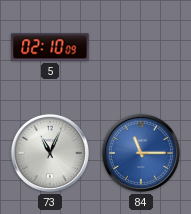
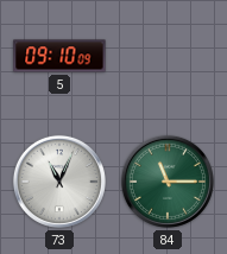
5: 02:10 -> 09:10
84 dial: blue -> green
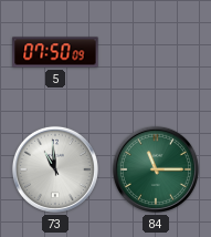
5: 09:10 -> 07:50
73: 11:04 -> 10:59
